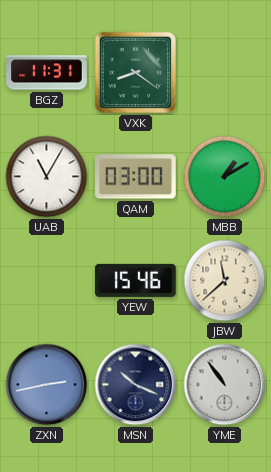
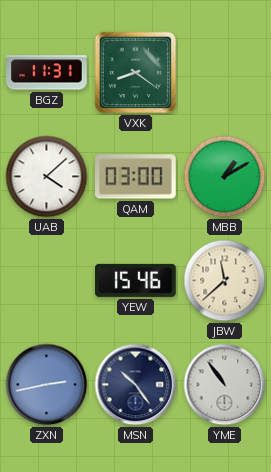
UAB: 11:05 -> 4:08
MSN: 10:19 -> 10:24
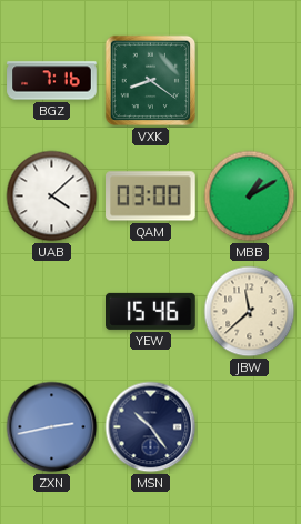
BGZ: 11:31 -> 7:16
YME: 10:54 -> none
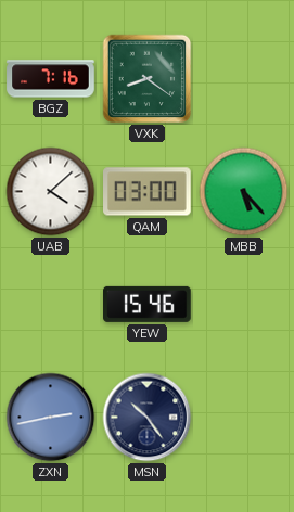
MBB: 1:10 -> 5:23
JBW: 11:38 -> none
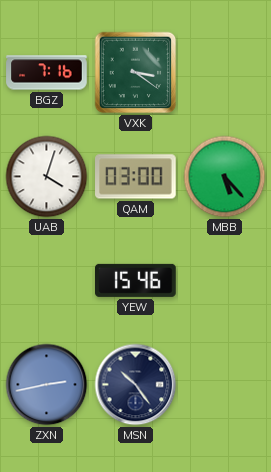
VXK: 8:21 -> 3:21
UAB: 4:08 -> 4:03
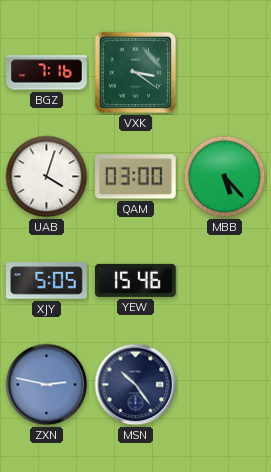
XJY: none -> 5:05
ZXN: 2:43 -> 2:47
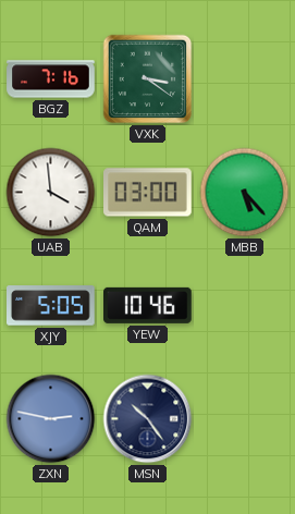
UAB: 4:03 -> 3:59
YEW: 15:46 -> 10:46
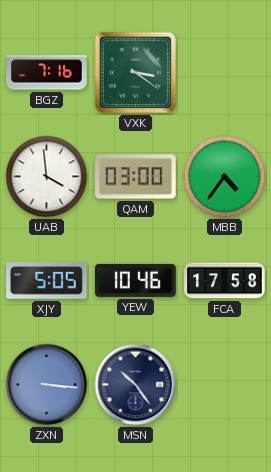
MBB: 5:23 -> 4:36
FCA: none -> 17:58
ZXN: 2:47 -> 3:16
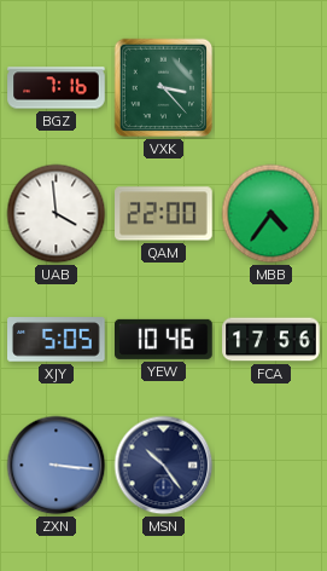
VXK: 3:21 -> 3:23
QAM: 03:00 -> 22:00
FCA: 17:58 -> 17:56
